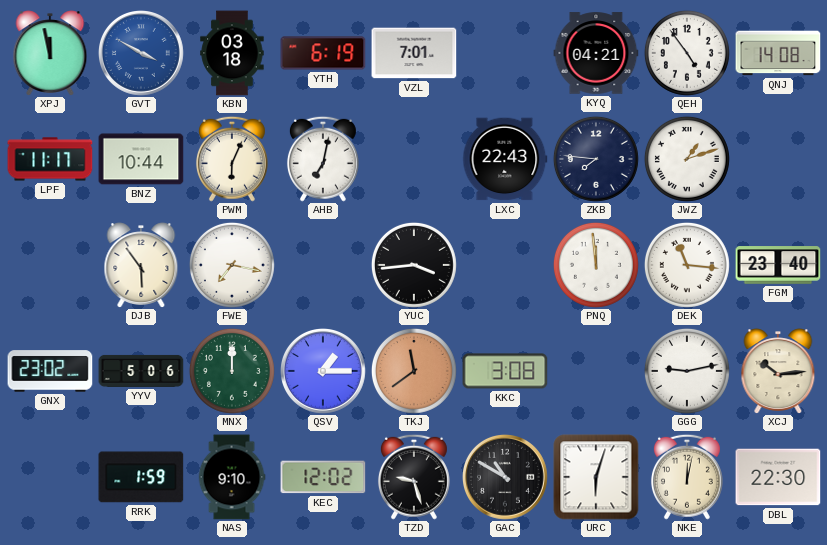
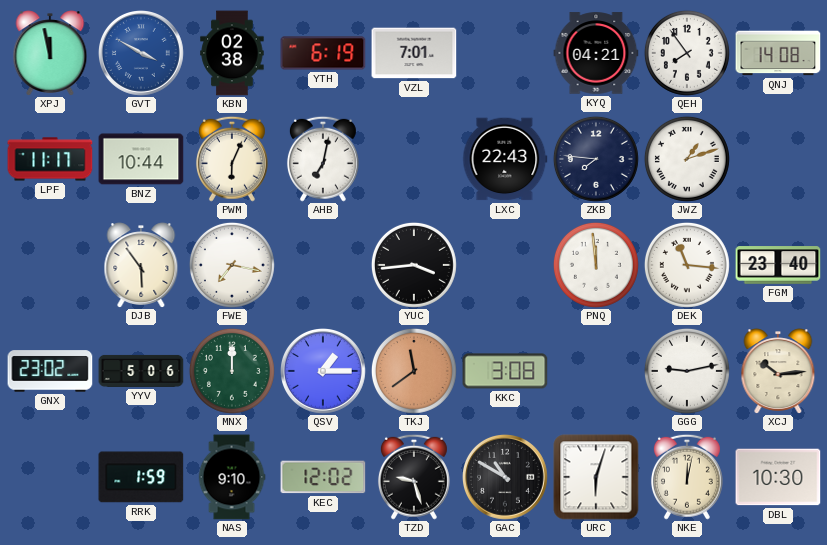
KBN: 03:18 -> 02:38
QEH: 4:54 -> 7:54
DBL: 22:30 -> 10:30
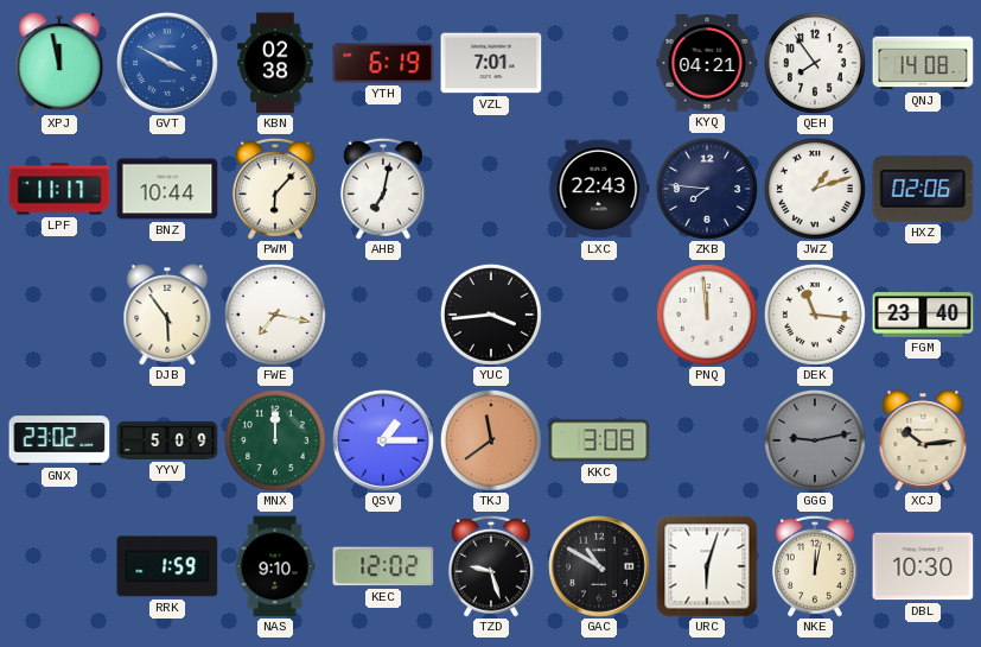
PWM: 6:04 -> 6:07
HXZ: none -> 02:06
YYV: 5:06 -> 5:09
GGG dial: white -> grey
